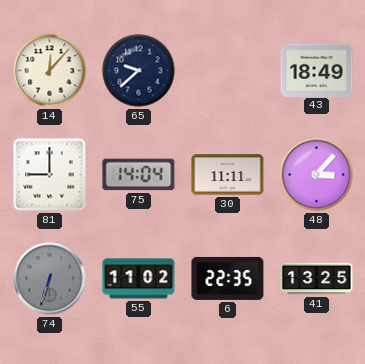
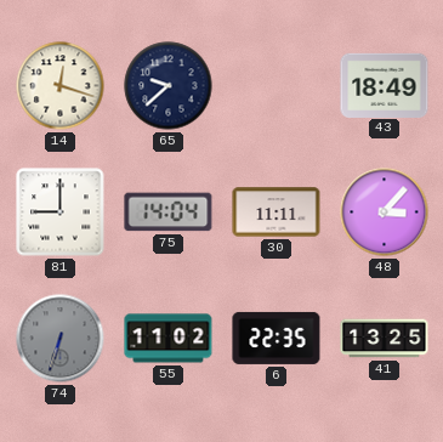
14: 12:07 -> 12:18
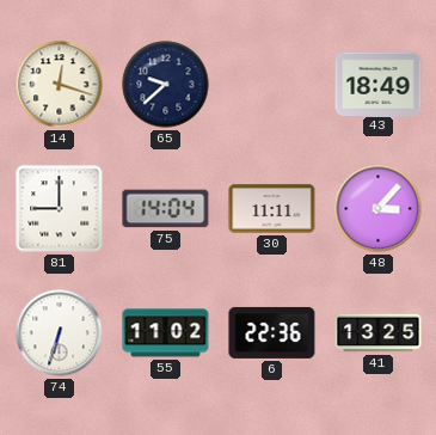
74 dial: grey -> white
6: 22:35 -> 22:36
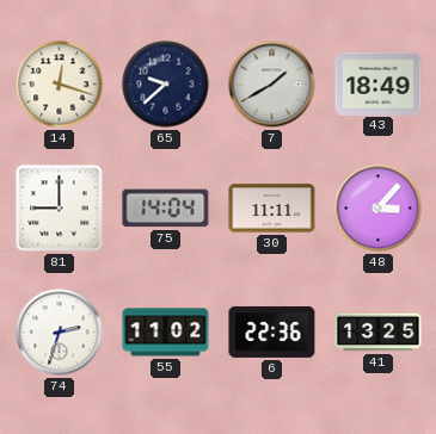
7: none -> 1:40
74: 6:33 -> 2:33
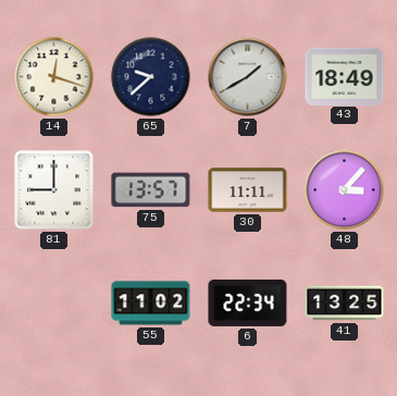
75: 14:04 -> 13:57
74: 2:33 -> none
6: 22:36 -> 22:34
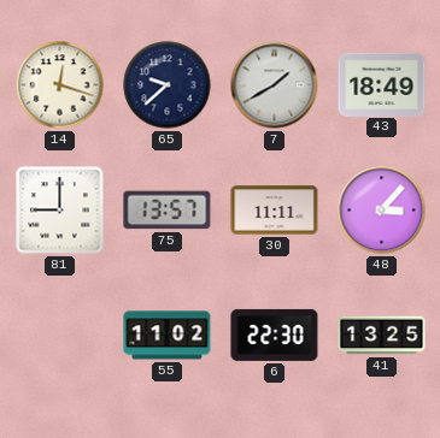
6: 22:34 -> 22:30
